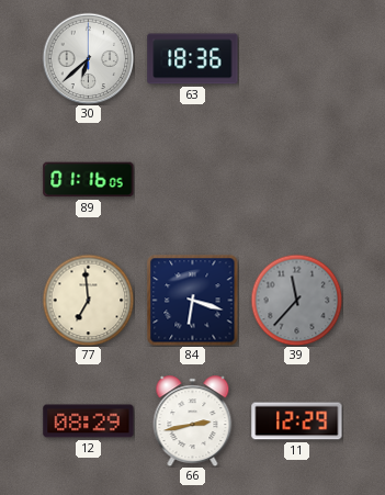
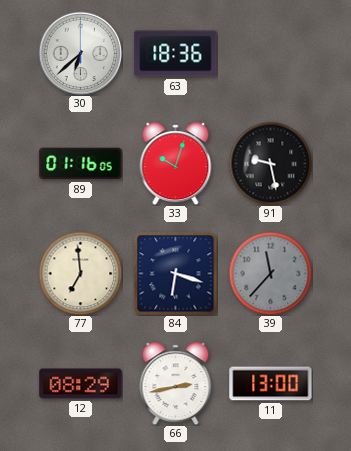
33: none -> 10:03
91: none -> 9:28
11: 12:29 -> 13:00
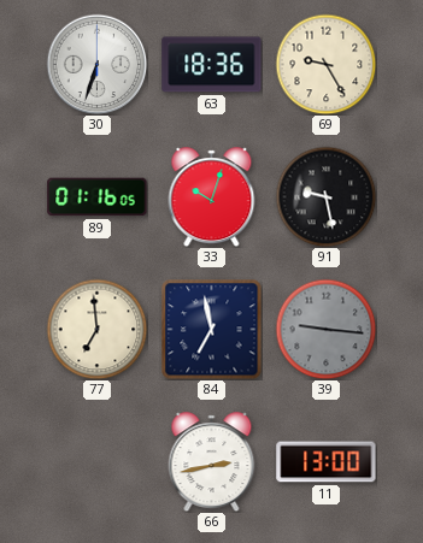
30: 6:38 -> 6:33
69: none -> 9:25
84: 6:18 -> 6:58
39: 11:37 -> 9:16
12: 08:29 -> none
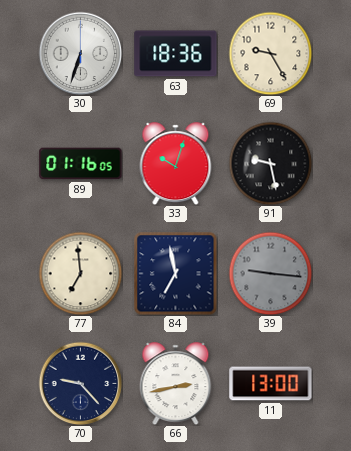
70: none -> 9:23
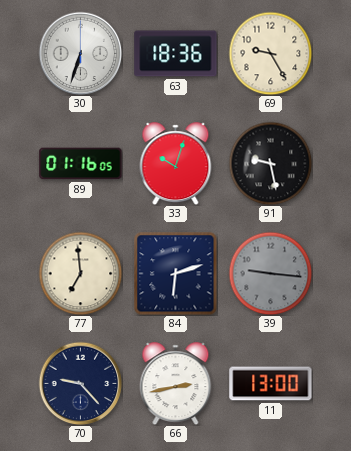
84: 6:58 -> 6:12
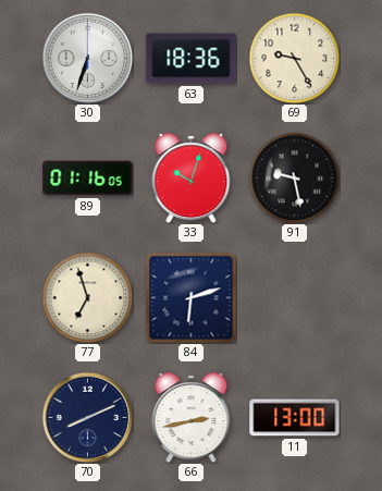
77: 6:59 -> 6:57
39: 9:16 -> none
70: 9:23 -> 8:11
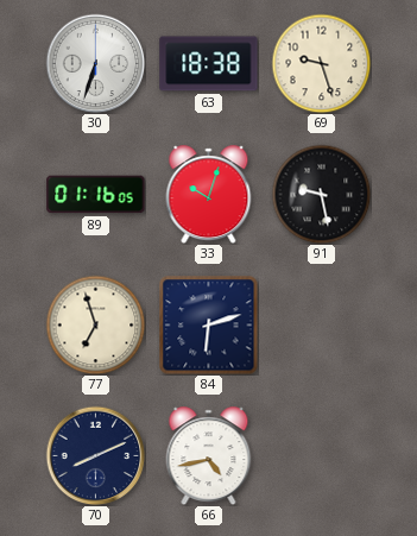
63: 18:36 -> 18:38
69: 9:25 -> 9:27
66: 2:43 -> 4:43
11: 13:00 -> none
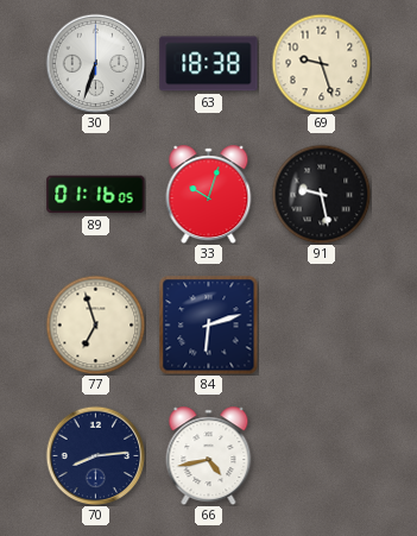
70: 8:11 -> 8:14
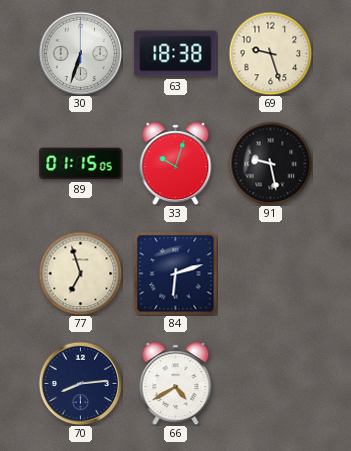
89: 01:16 -> 01:15
66: 4:43 -> 4:40
